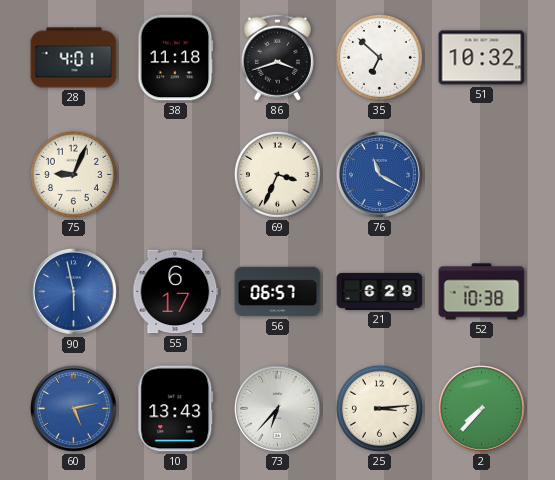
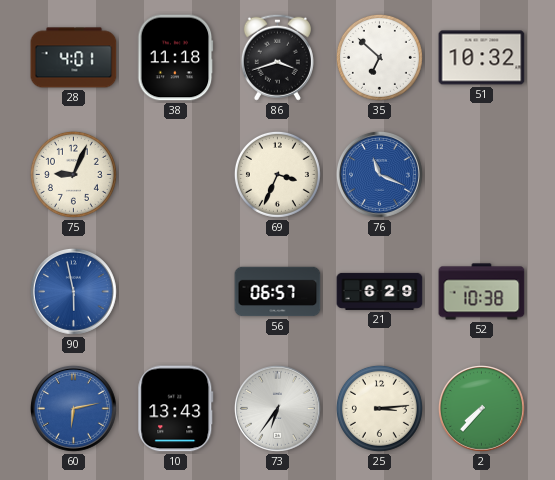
76: 11:20 -> 11:19
55: 6:17 -> none
60: 5:13 -> 6:13
73: 6:37 -> 6:36
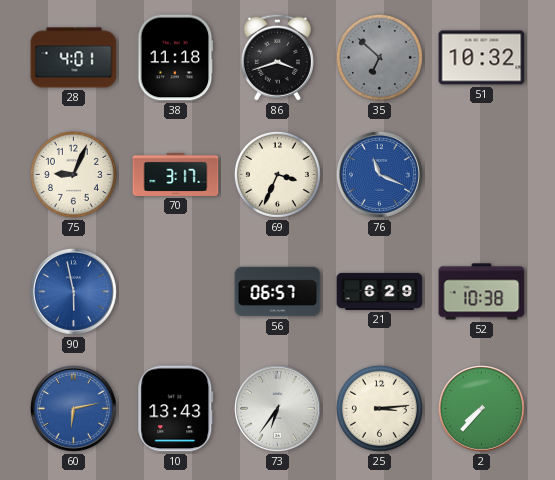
35 dial: white -> grey
70: none -> 3:17
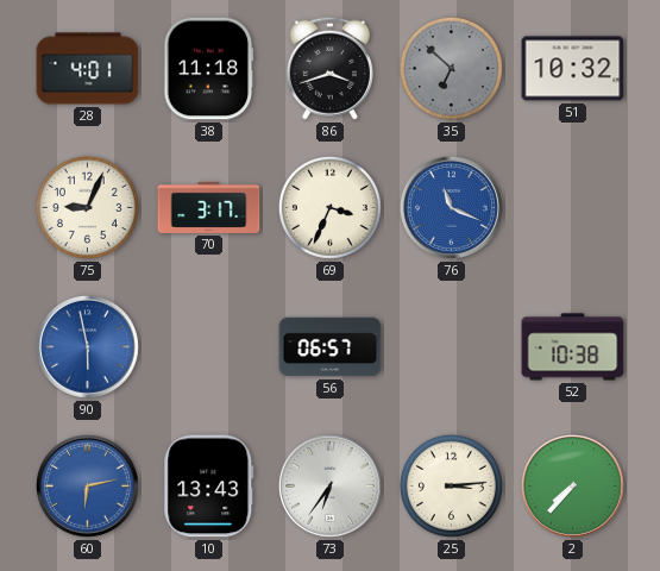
21: 6:29 -> none
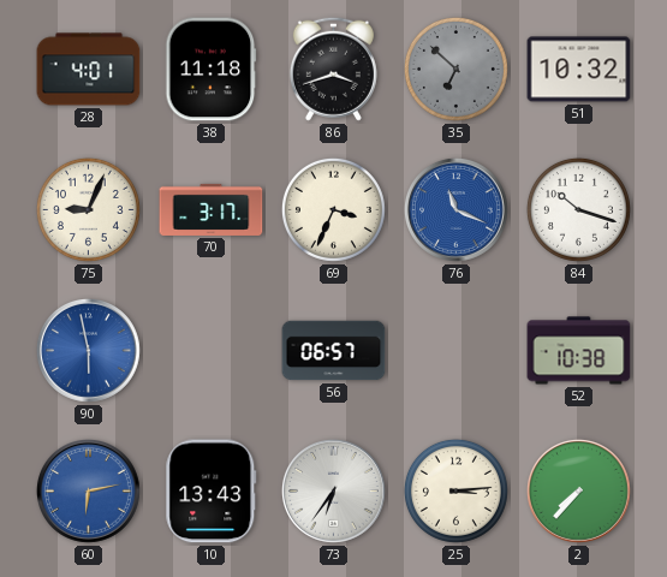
84: none -> 10:18
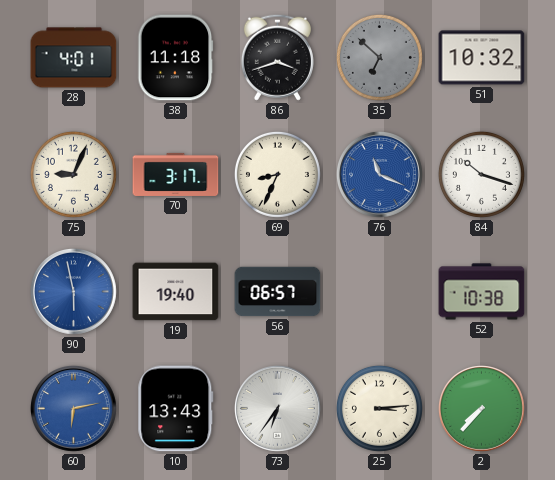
69: 3:34 -> 8:34
19: none -> 19:40
